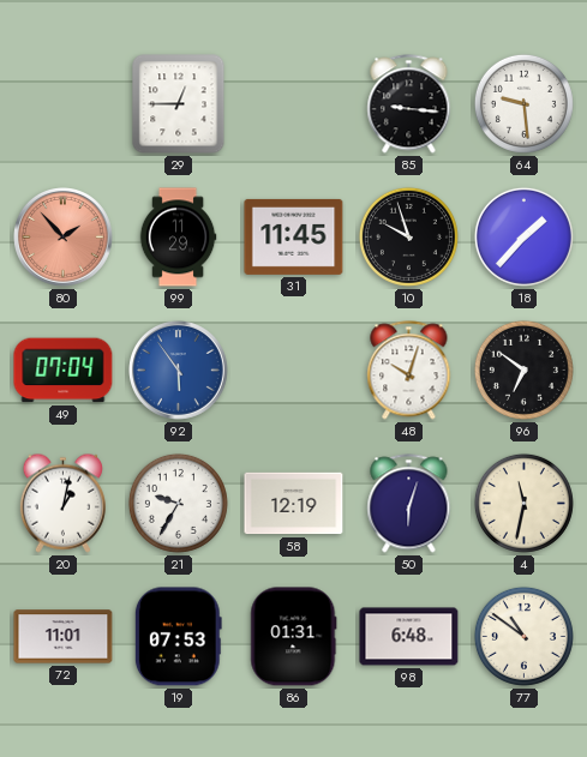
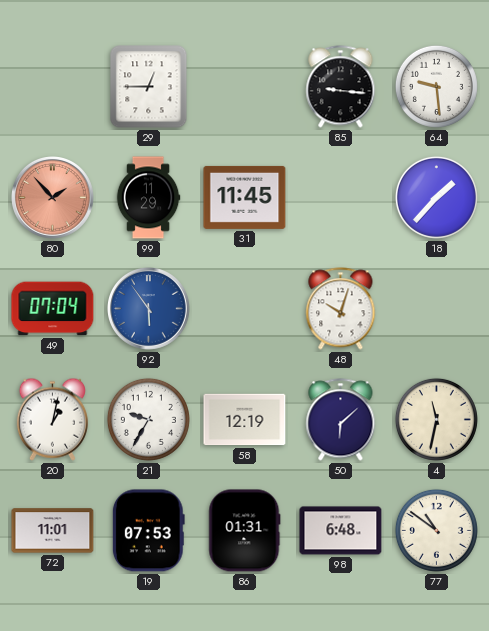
10: 9:57 -> none
96: 6:51 -> none
50: 6:03 -> 6:08
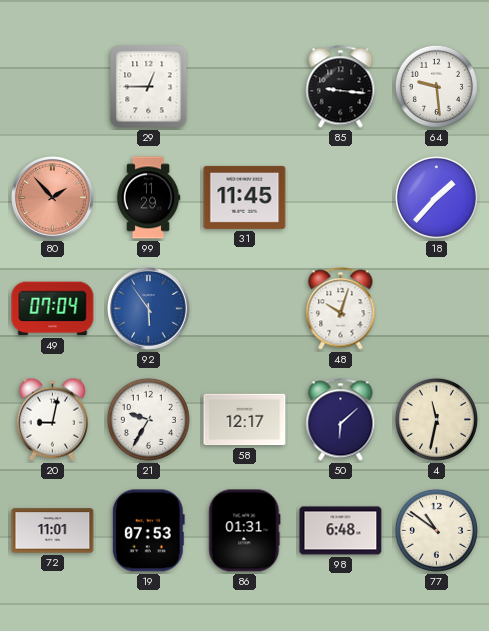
20: 1:02 -> 9:02
58: 12:19 -> 12:17
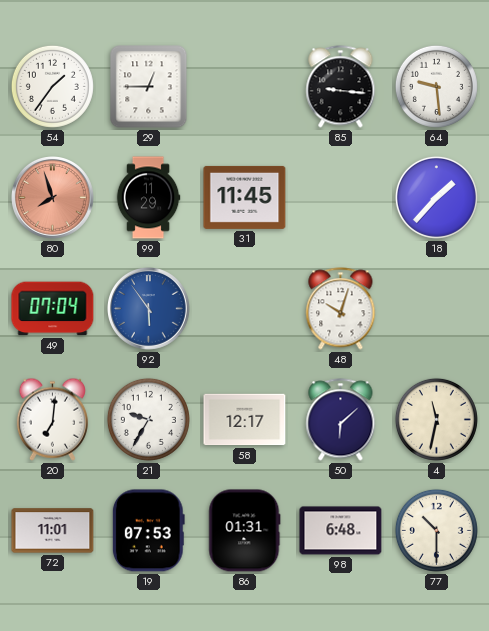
54: none -> 1:36
80: 1:53 -> 7:57
20: 9:02 -> 7:01
77: 10:51 -> 10:30
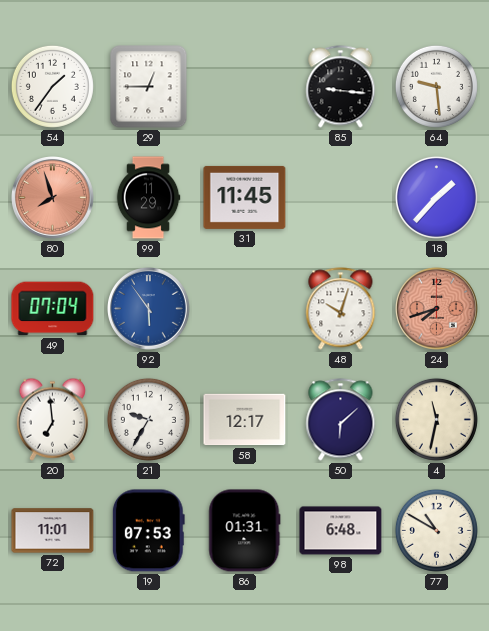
24: none -> 7:42
20: 7:01 -> 6:59
77: 10:30 -> 10:50
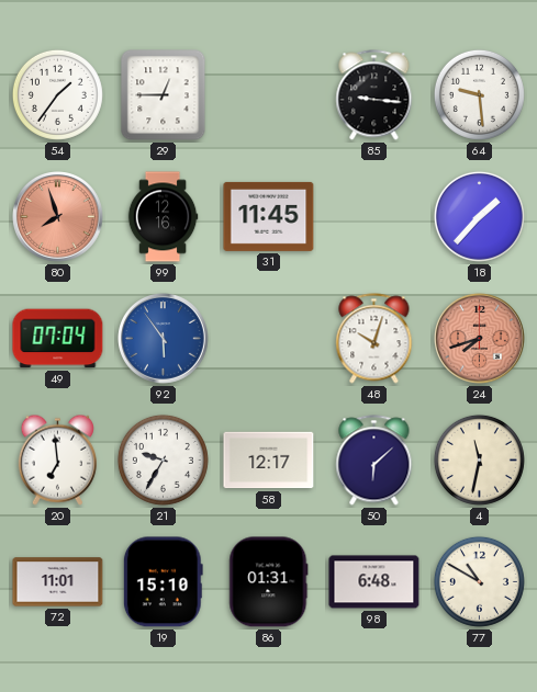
99: 11:29 -> 12:16
19: 07:53 -> 15:10
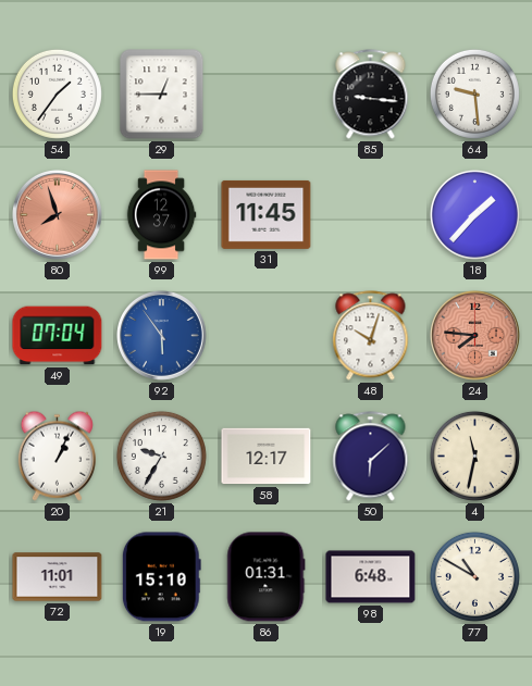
99: 12:16 -> 12:37
24: 7:42 -> 7:46
20: 6:59 -> 1:04
